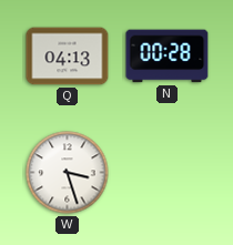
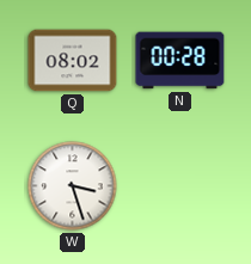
Q: 04:13 -> 08:02
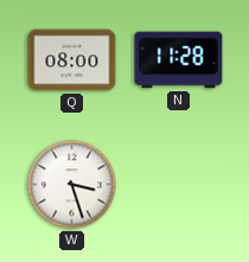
Q: 08:02 -> 08:00
N: 00:28 -> 11:28
